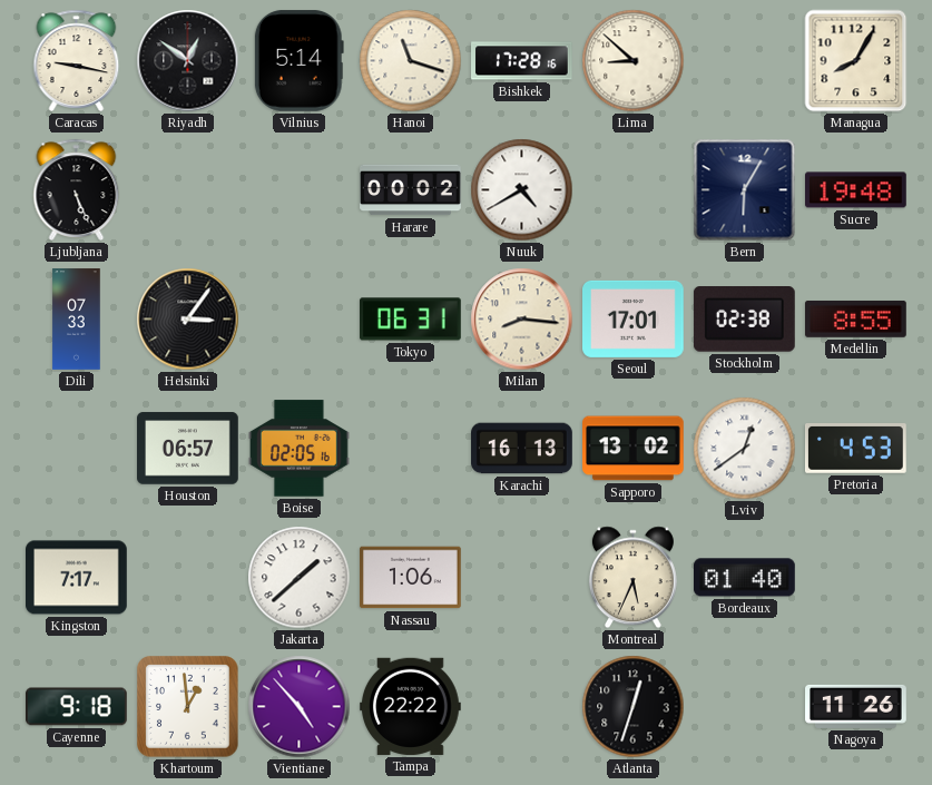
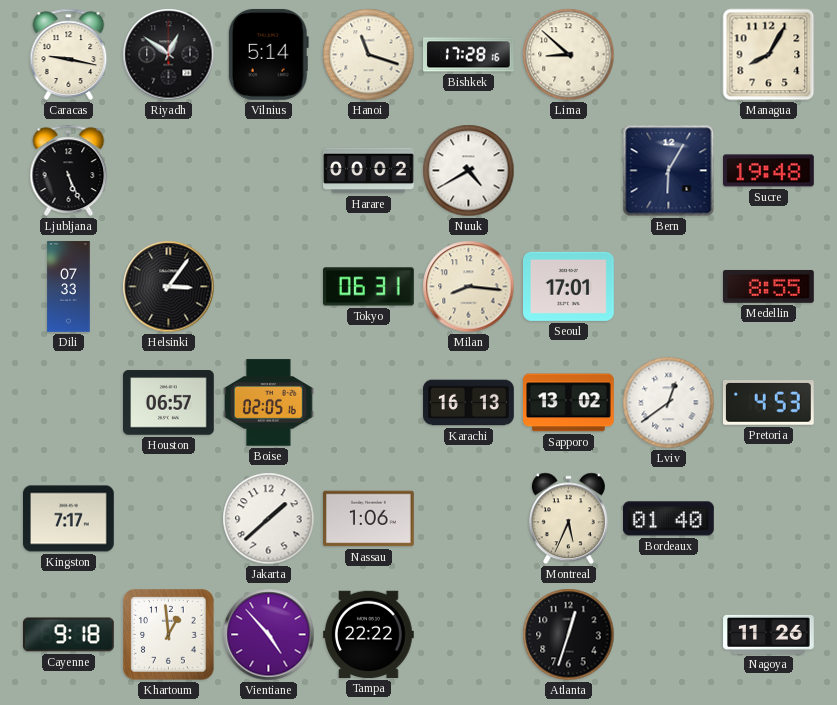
Stockholm: 02:38 -> none
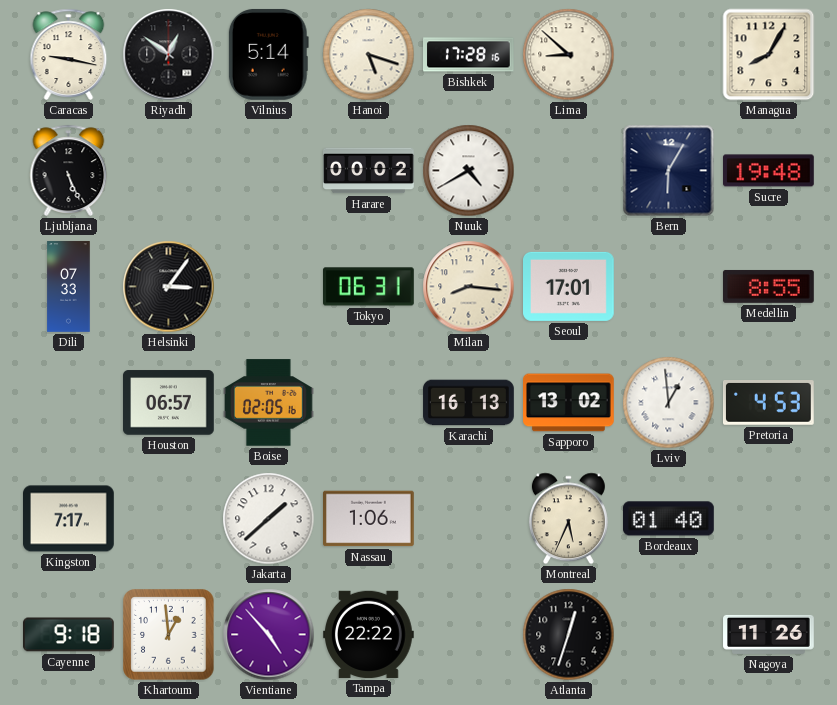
Hanoi: 11:18 -> 5:18
Lviv: 12:39 -> 12:59
